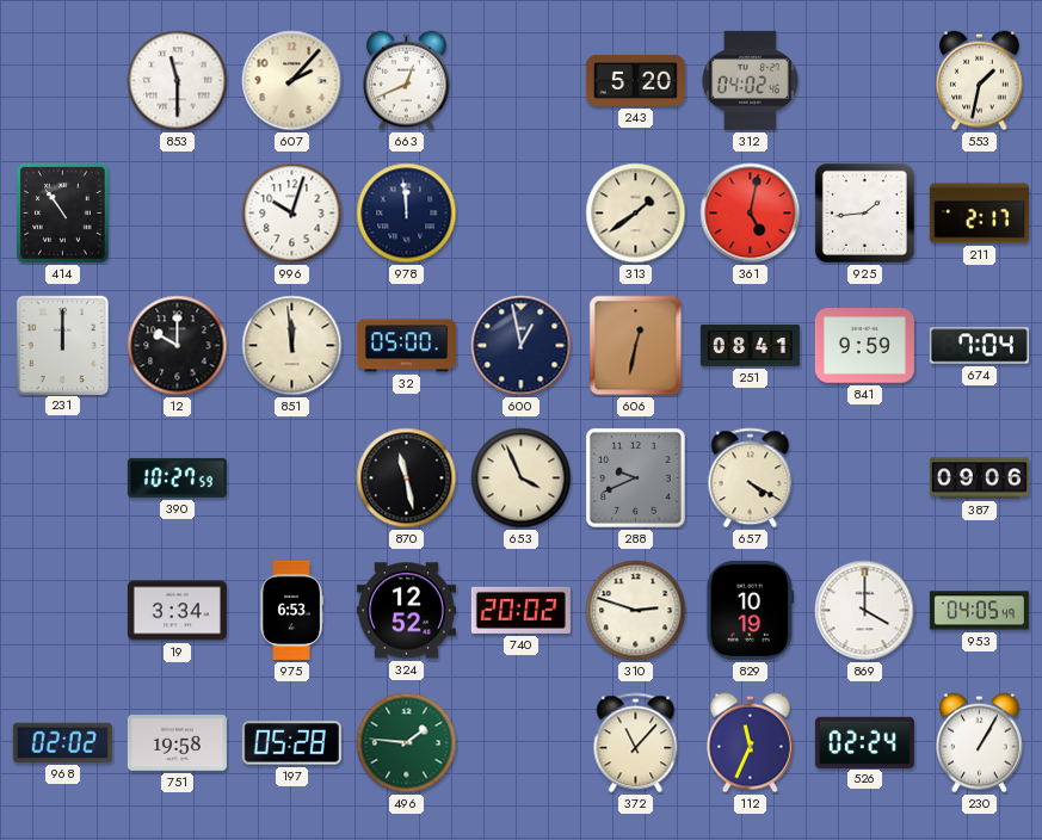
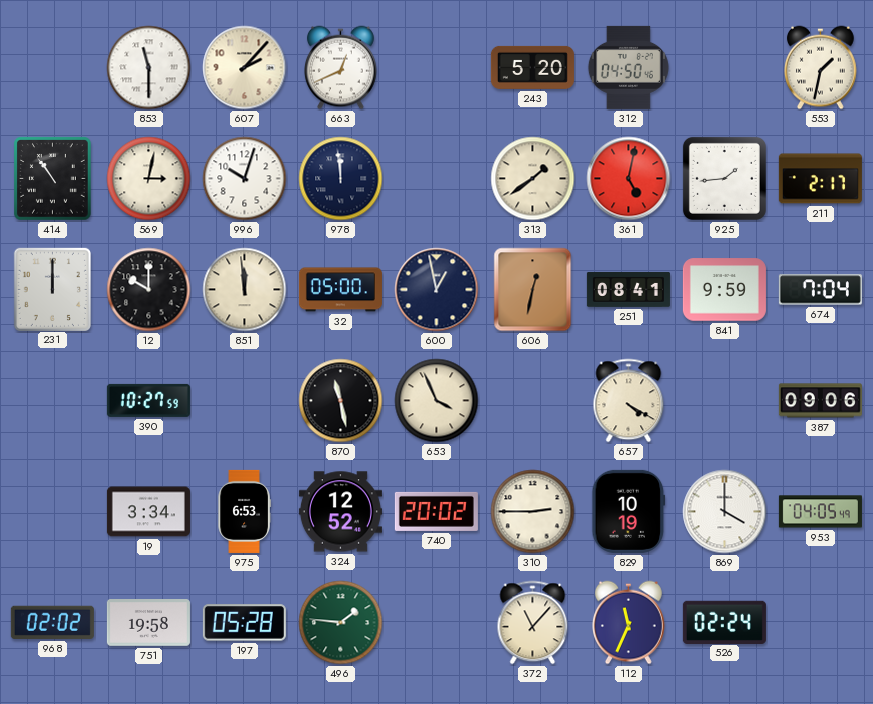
312: 04:02 -> 04:50
569: none -> 3:02
288: 9:41 -> none
310: 2:48 -> 2:45
230: 1:05 -> none
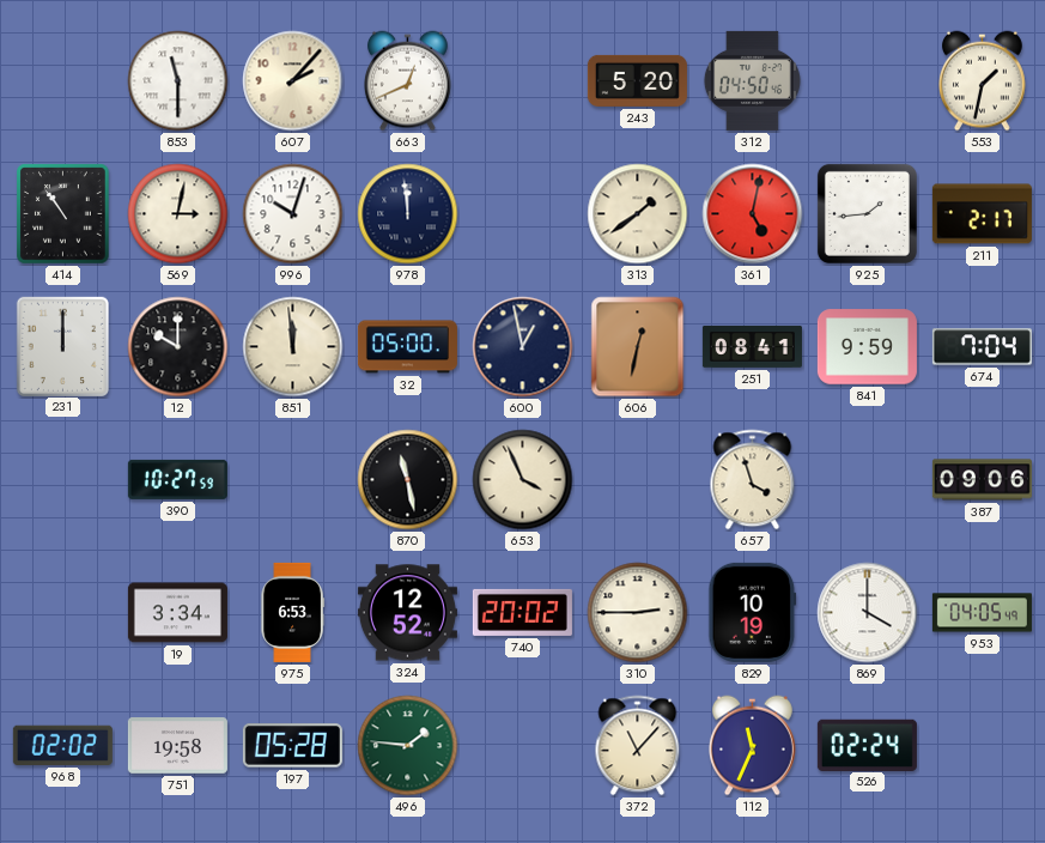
657: 4:20 -> 3:57
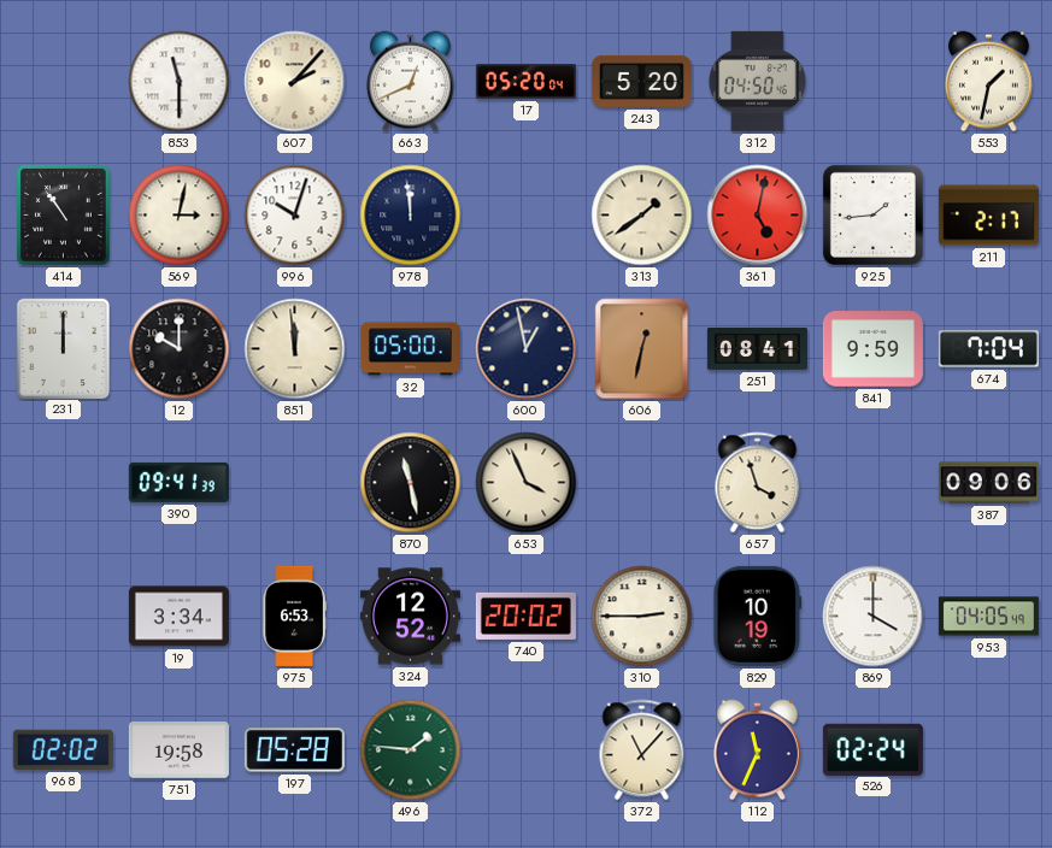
17: none -> 05:20
390: 10:27 -> 09:41
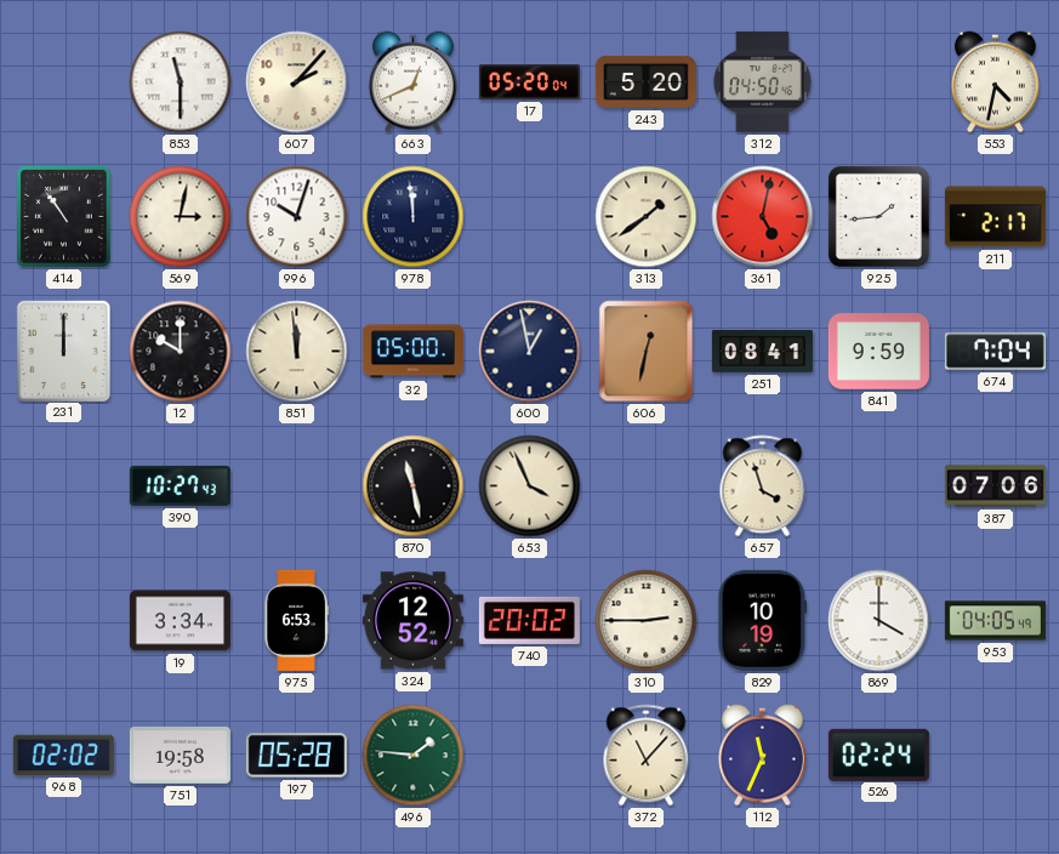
553: 1:32 -> 4:32
390: 09:41 -> 10:27
387: 09:06 -> 07:06
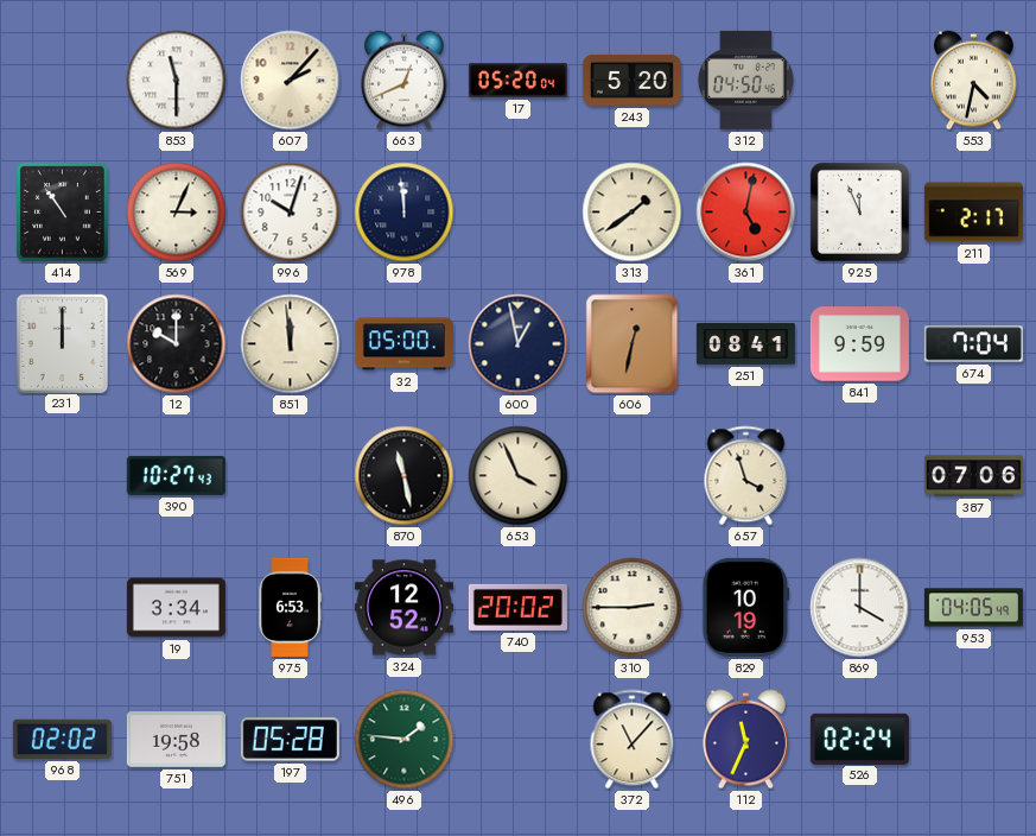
569: 3:02 -> 3:04
925: 1:44 -> 11:56
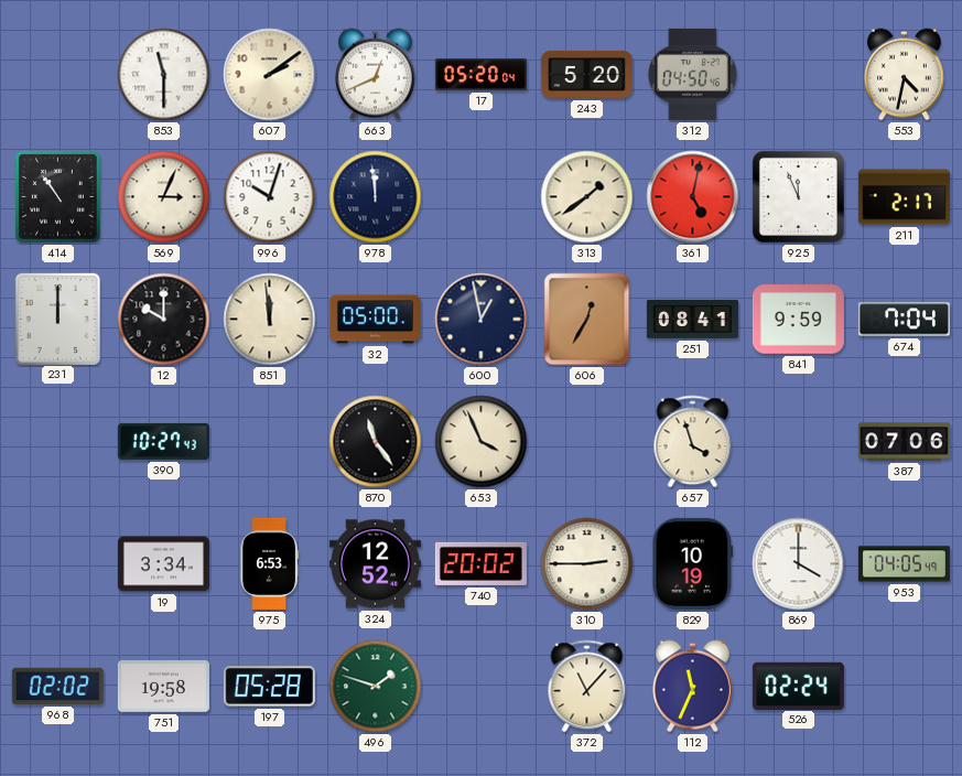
607: 2:07 -> 2:09
606: 12:32 -> 12:35
870: 11:28 -> 11:24
496: 1:46 -> 1:48
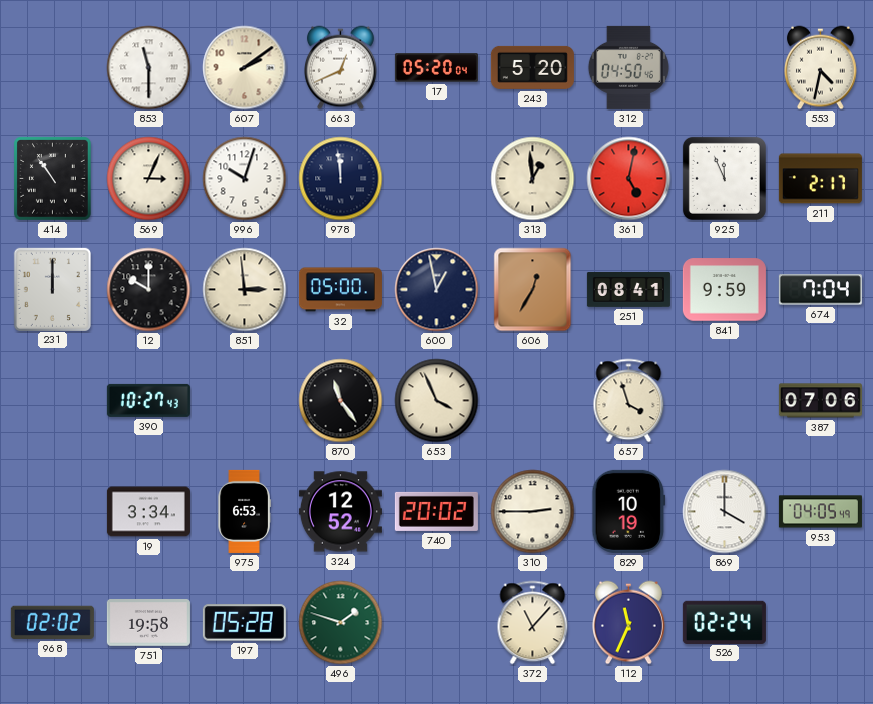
313: 1:39 -> 12:59
851: 11:59 -> 2:59
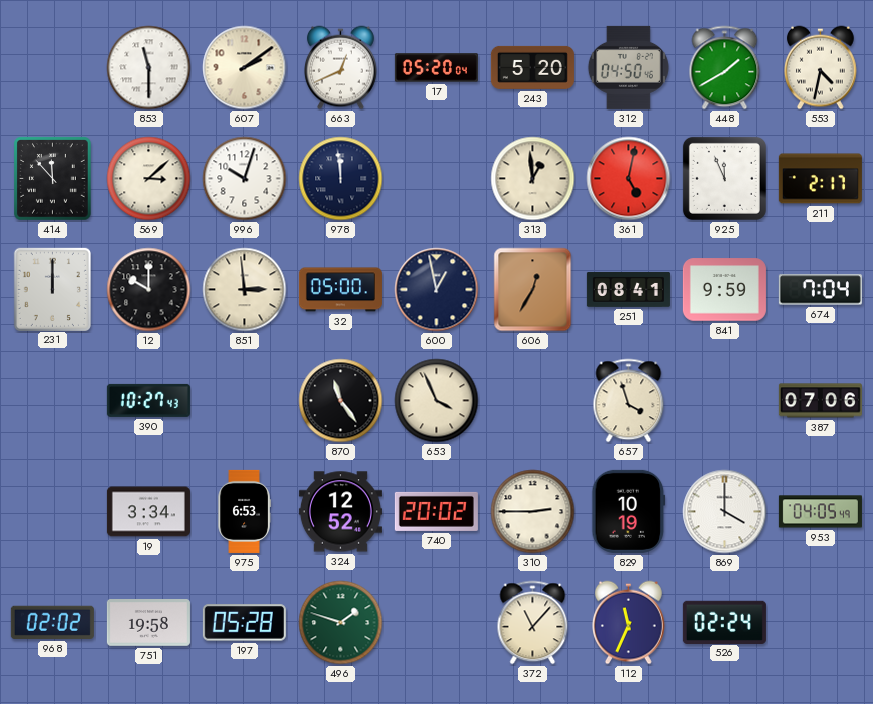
448: none -> 1:40
414: 10:54 -> 11:53
569: 3:04 -> 3:08
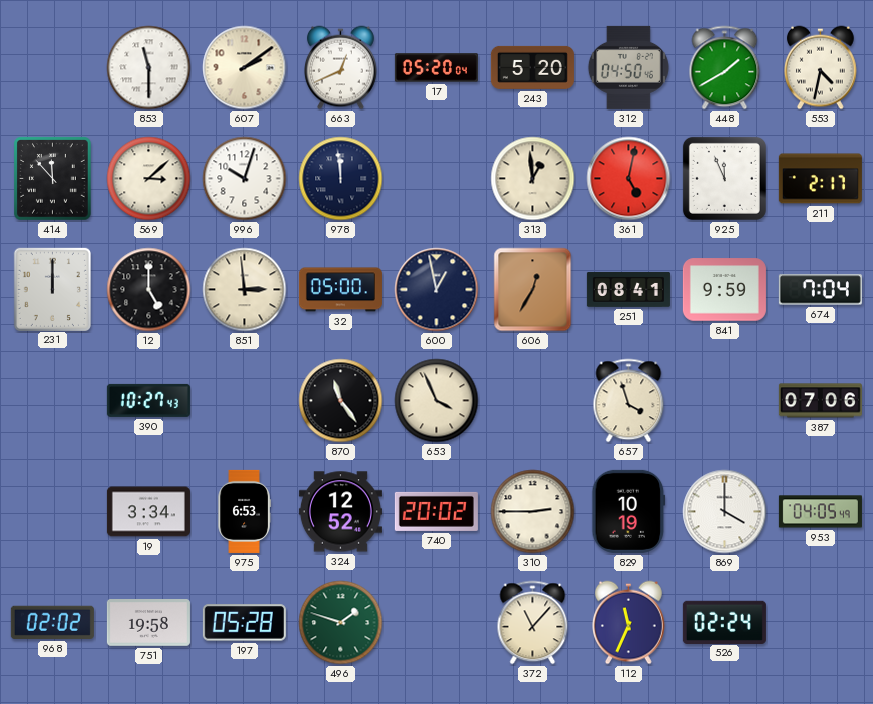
12: 10:00 -> 5:00
